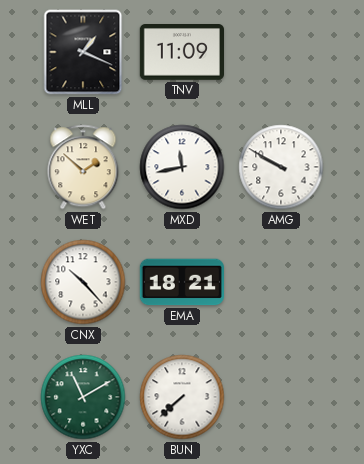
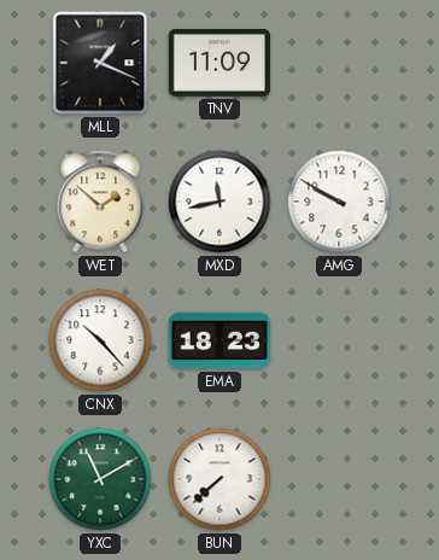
EMA: 18:21 -> 18:23
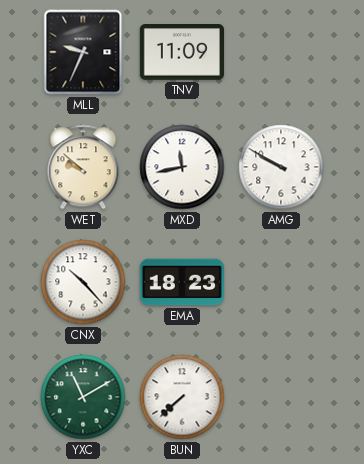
MLL: 1:19 -> 9:34
WET: 1:52 -> 9:52
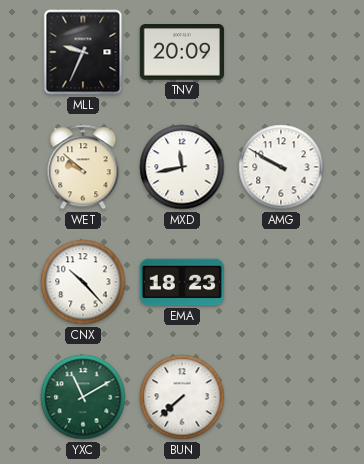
TNV: 11:09 -> 20:09
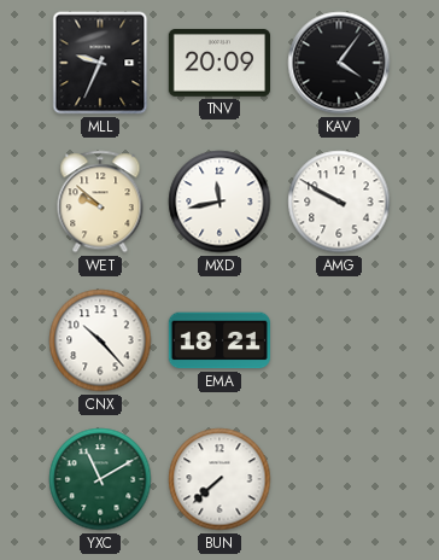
KAV: none -> 4:06
EMA: 18:23 -> 18:21
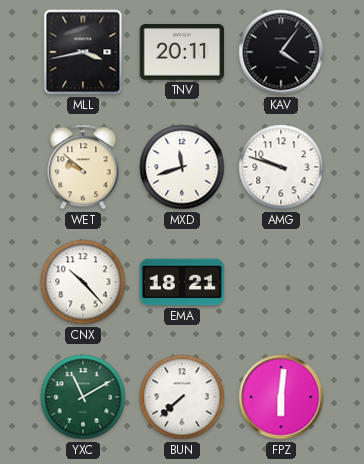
MLL: 9:34 -> 3:43
TNV: 20:09 -> 20:11
MXD: 11:43 -> 11:42
AMG: 9:50 -> 9:48
FPZ: none -> 6:01
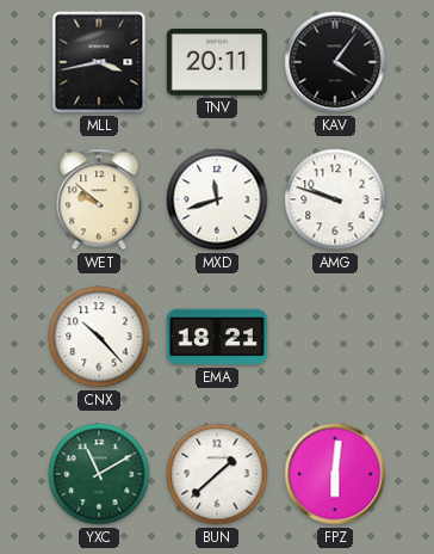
BUN: 7:38 -> 1:38
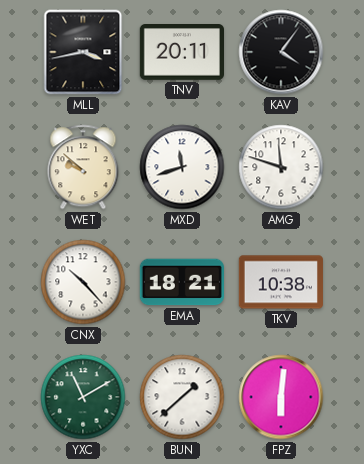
AMG: 9:48 -> 11:48
TKV: none -> 10:38
